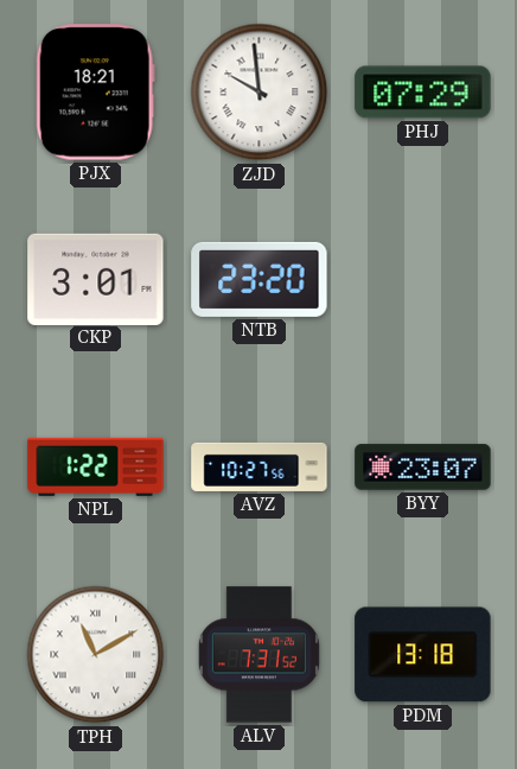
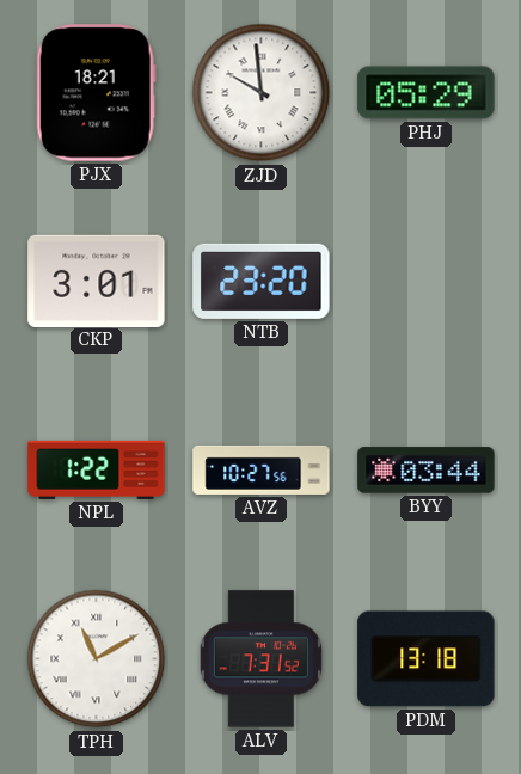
PHJ: 07:29 -> 05:29
BYY: 23:07 -> 03:44
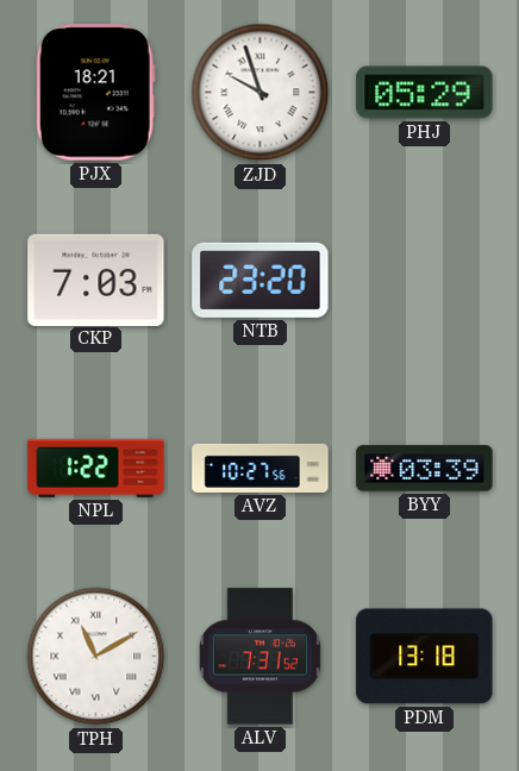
ZJD: 9:59 -> 9:57
CKP: 3:01 -> 7:03
BYY: 03:44 -> 03:39
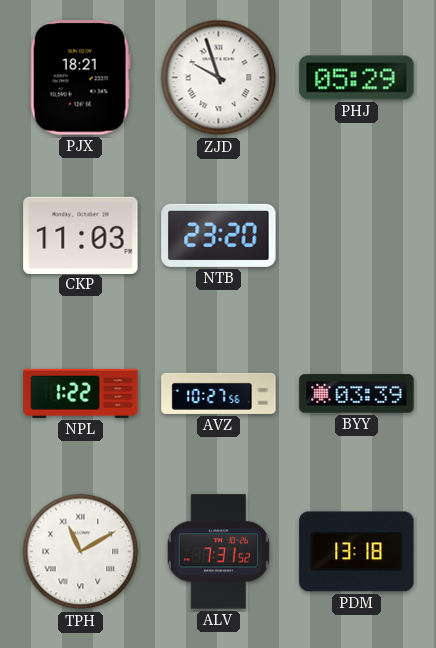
CKP: 7:03 -> 11:03
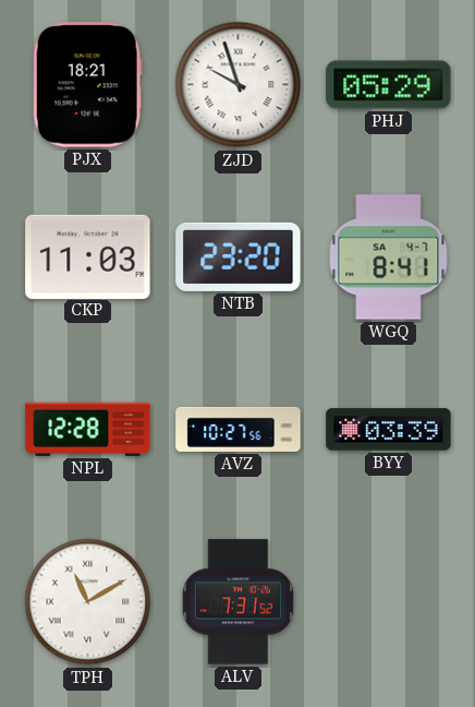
WGQ: none -> 8:41
NPL: 1:22 -> 12:28
PDM: 13:18 -> none
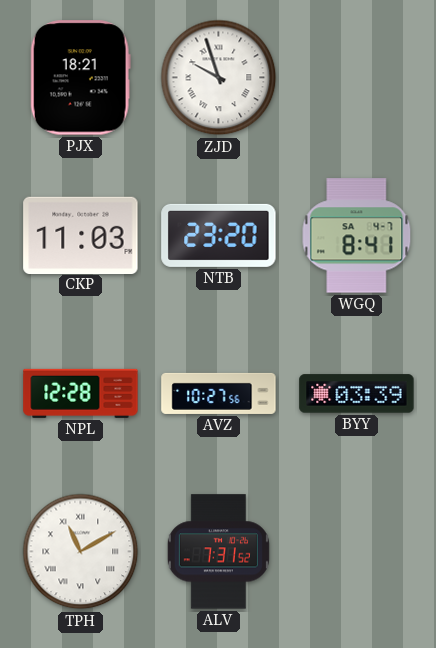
PHJ: 05:29 -> none
